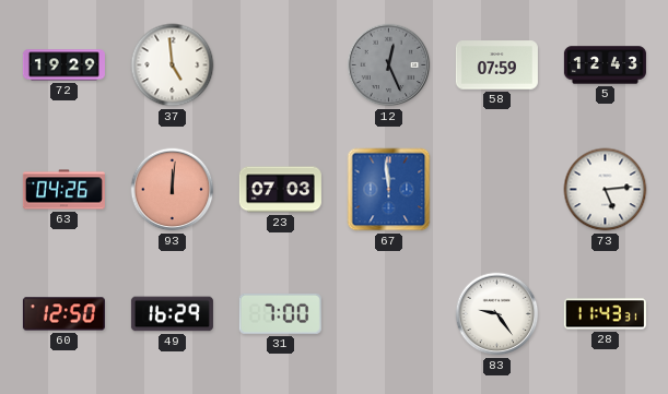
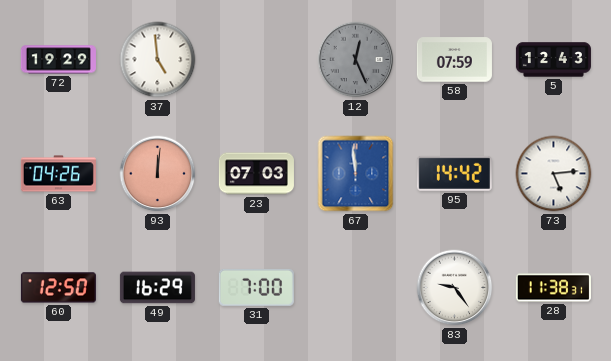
95: none -> 14:42
28: 11:43 -> 11:38
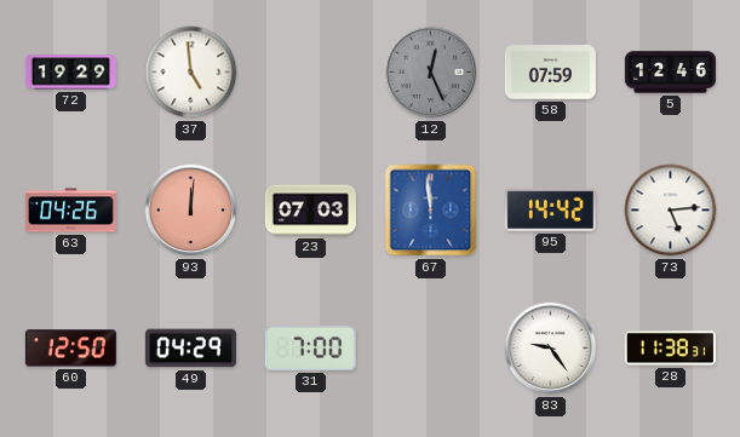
5: 12:43 -> 12:46
49: 16:29 -> 04:29
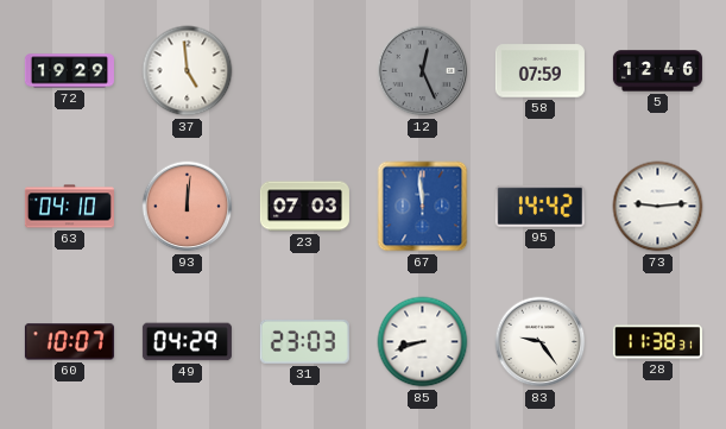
63: 04:26 -> 04:10
73: 5:14 -> 9:14
60: 12:50 -> 10:07
31: 7:00 -> 23:03
85: none -> 8:42
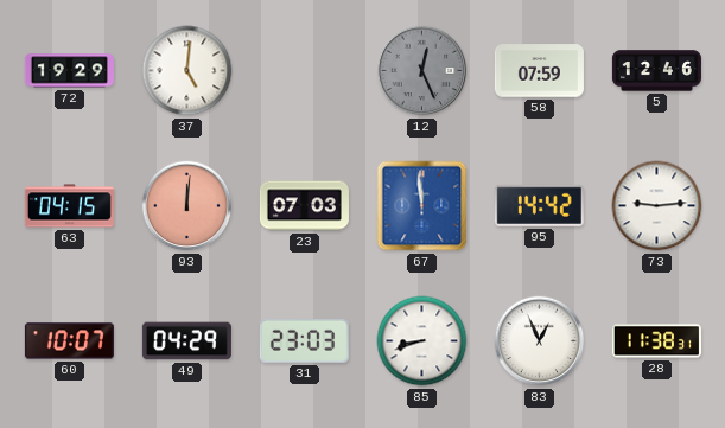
37: 4:59 -> 5:01
63: 04:10 -> 04:15
83: 9:24 -> 12:56
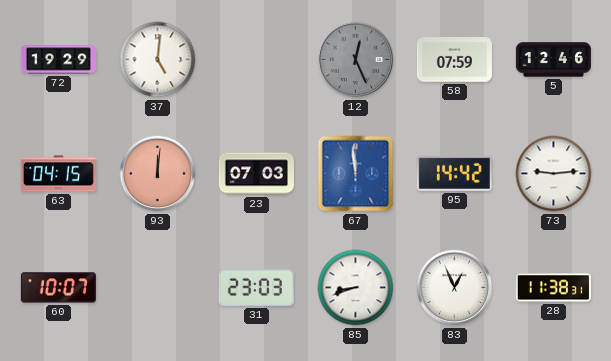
49: 04:29 -> none
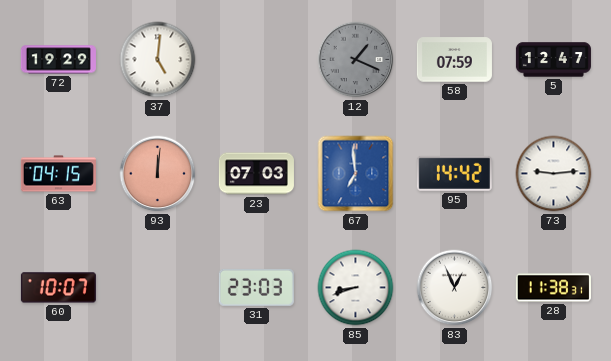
12: 12:26 -> 1:19
5: 12:46 -> 12:47
67: 11:59 -> 6:59
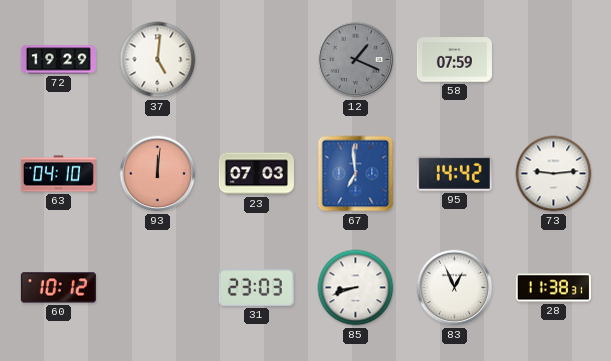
5: 12:47 -> none
63: 04:15 -> 04:10
60: 10:07 -> 10:12
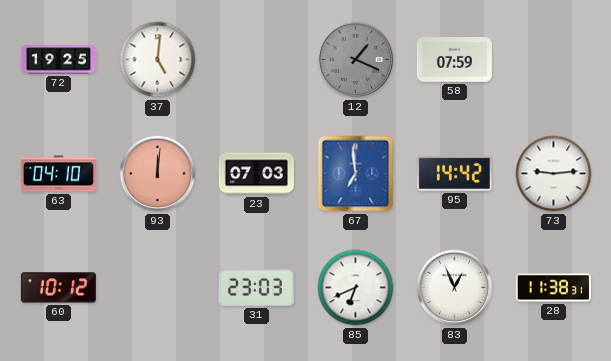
72: 19:29 -> 19:25
85: 8:42 -> 6:41
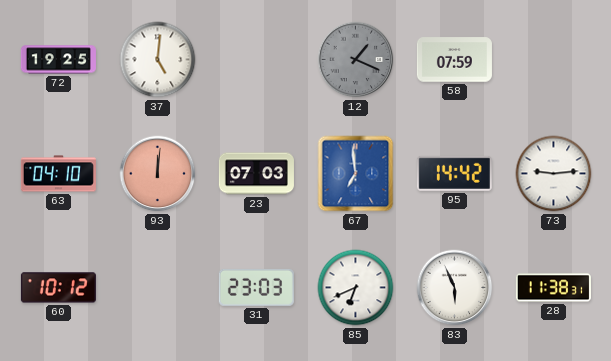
83: 12:56 -> 5:56
